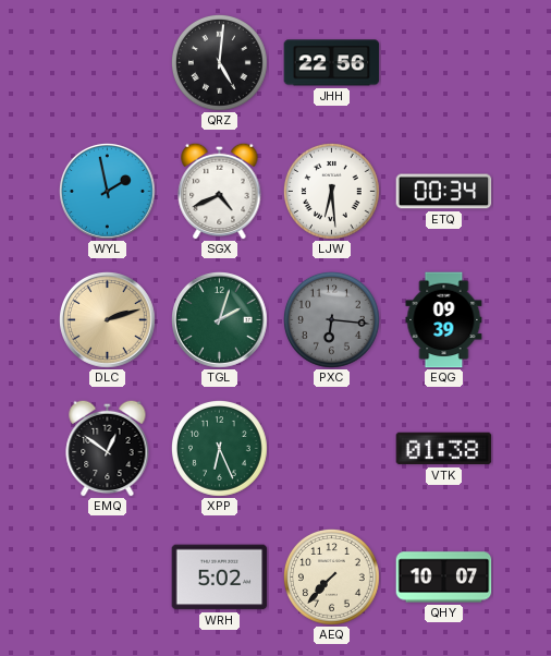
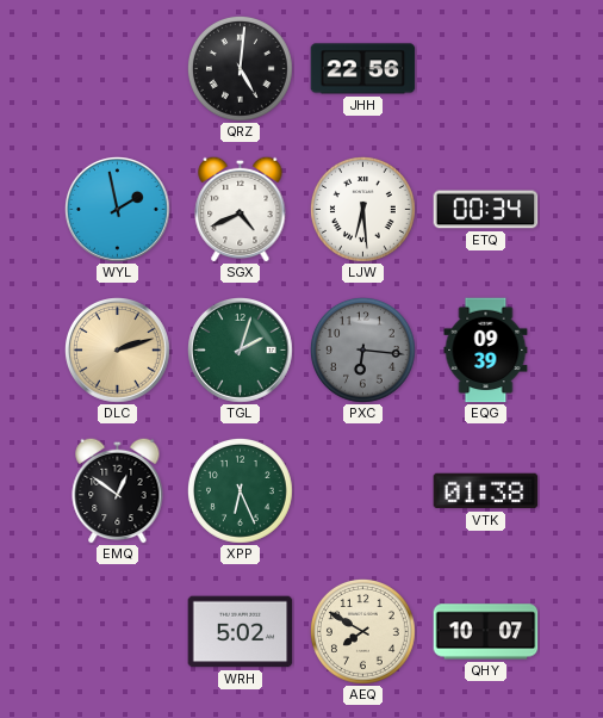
AEQ: 7:37 -> 7:50
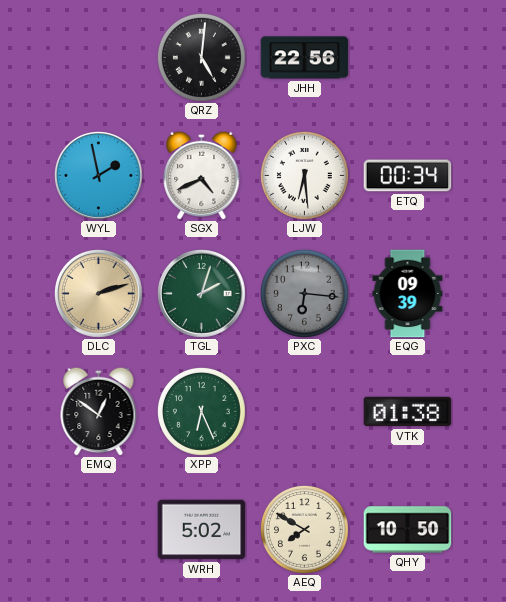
QHY: 10:07 -> 10:50
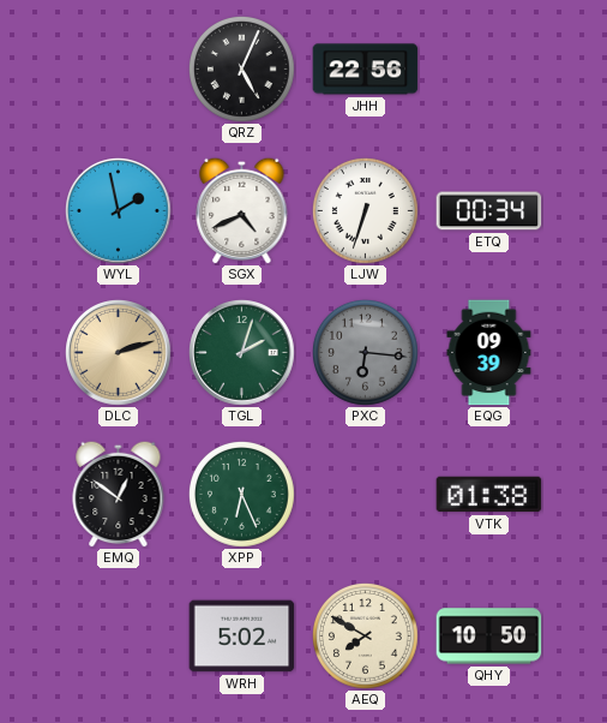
QRZ: 5:01 -> 5:04
LJW: 6:29 -> 6:33
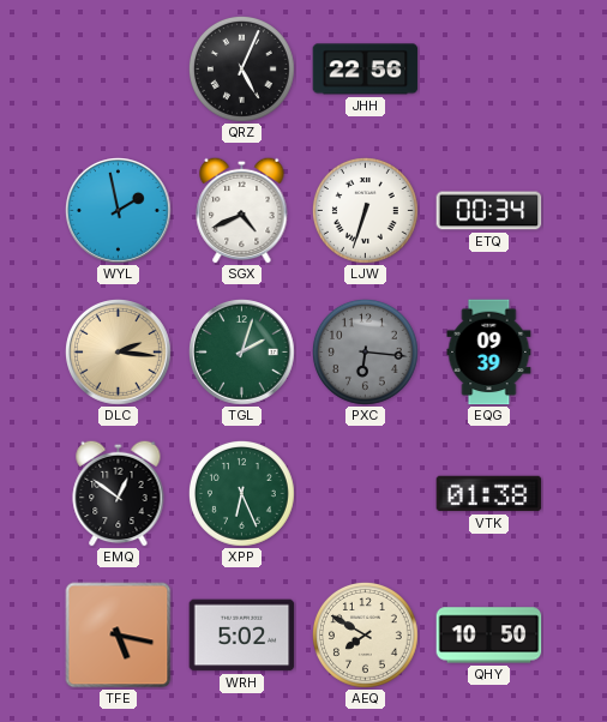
DLC: 2:12 -> 2:16
TFE: none -> 5:17
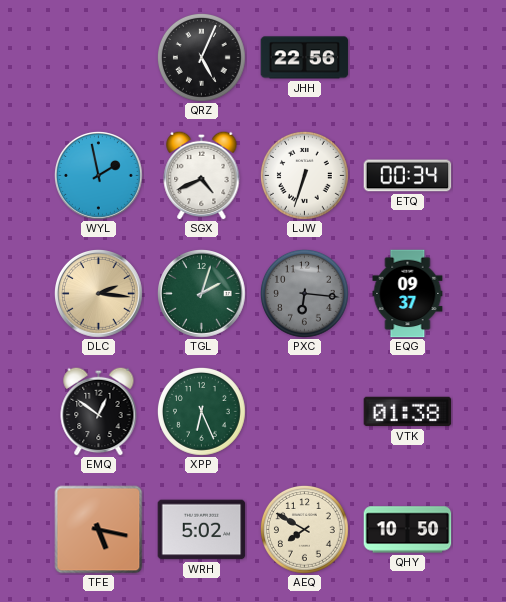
EQG: 09:39 -> 09:37
